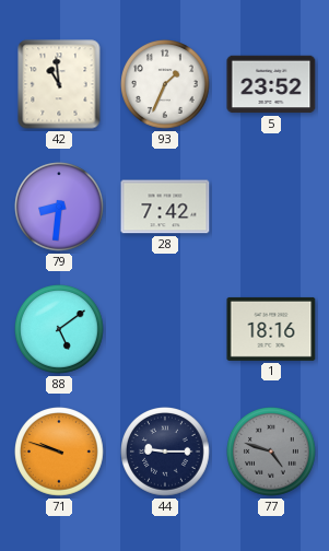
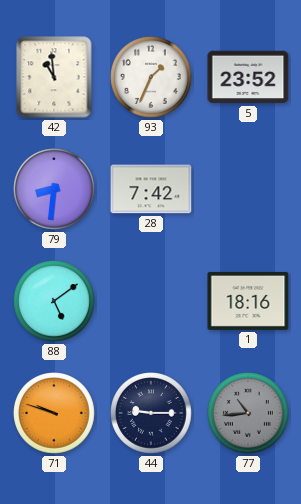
77: 4:48 -> 10:44
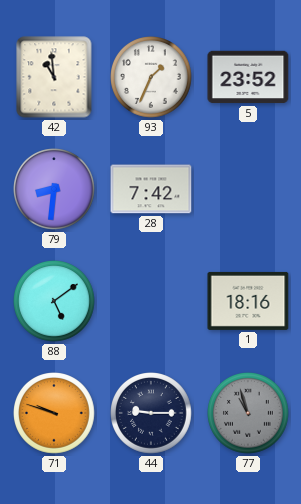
77: 10:44 -> 10:57
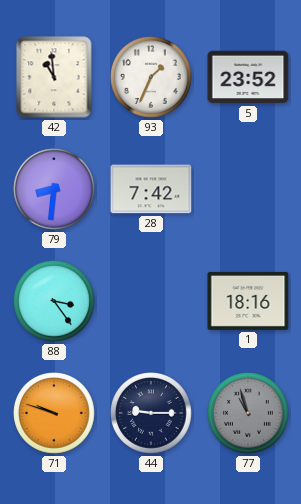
88: 5:09 -> 3:24
